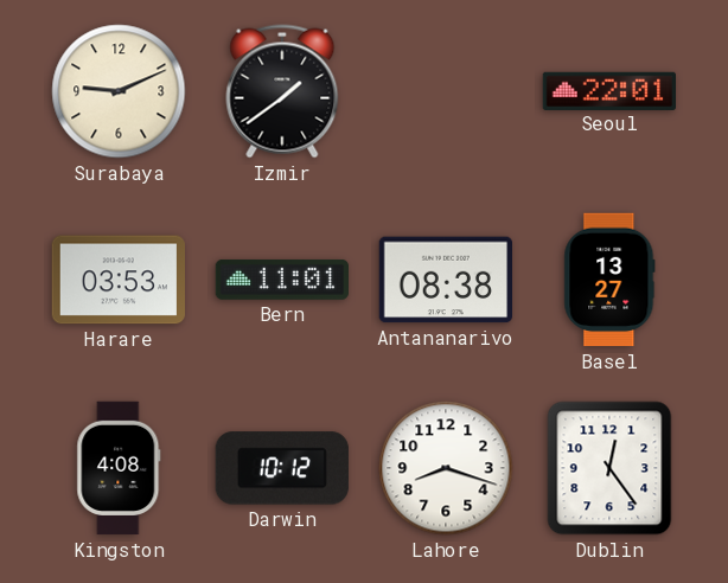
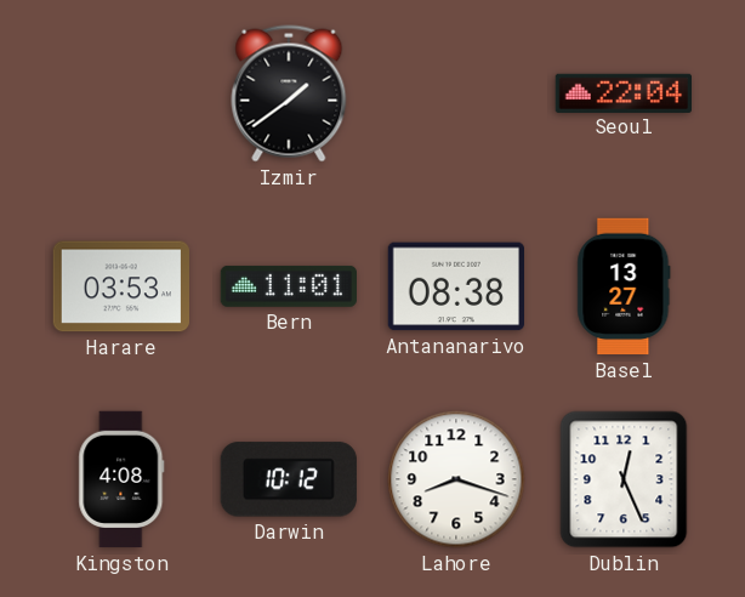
Surabaya: 9:11 -> none
Seoul: 22:01 -> 22:04
Dublin: 12:24 -> 12:26
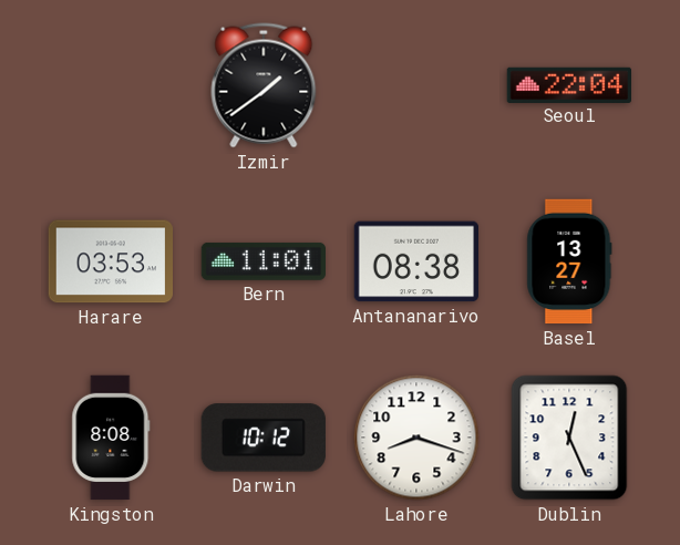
Kingston: 4:08 -> 8:08
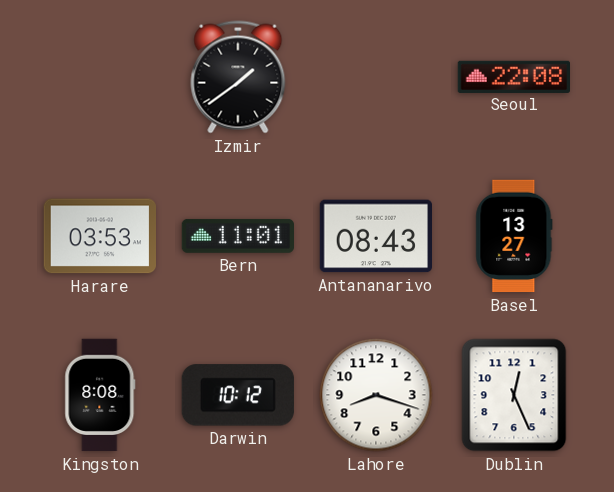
Seoul: 22:04 -> 22:08
Antananarivo: 08:38 -> 08:43
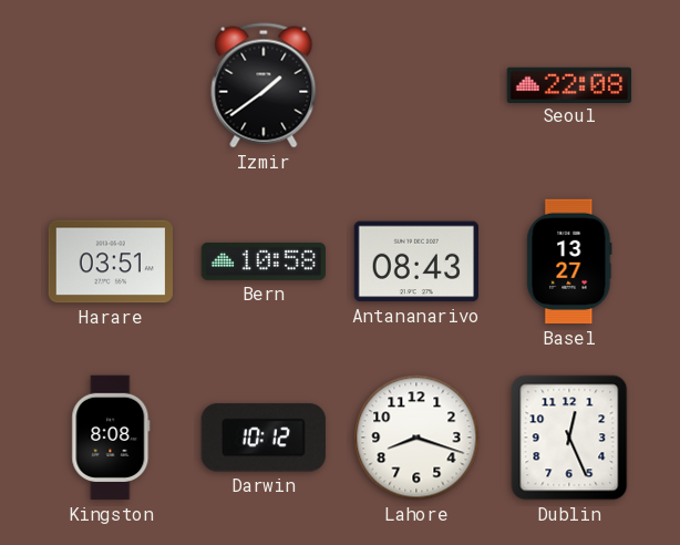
Harare: 03:53 -> 03:51
Bern: 11:01 -> 10:58
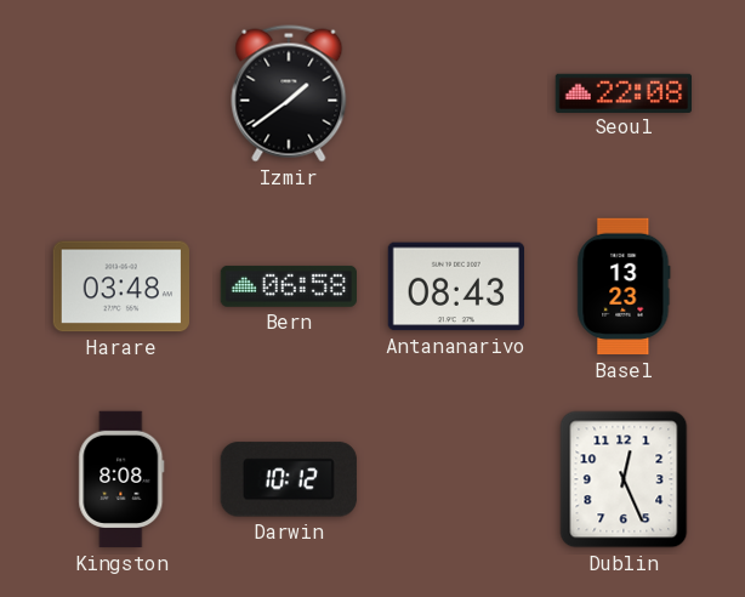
Harare: 03:51 -> 03:48
Bern: 10:58 -> 06:58
Basel: 13:27 -> 13:23
Lahore: 8:18 -> none
